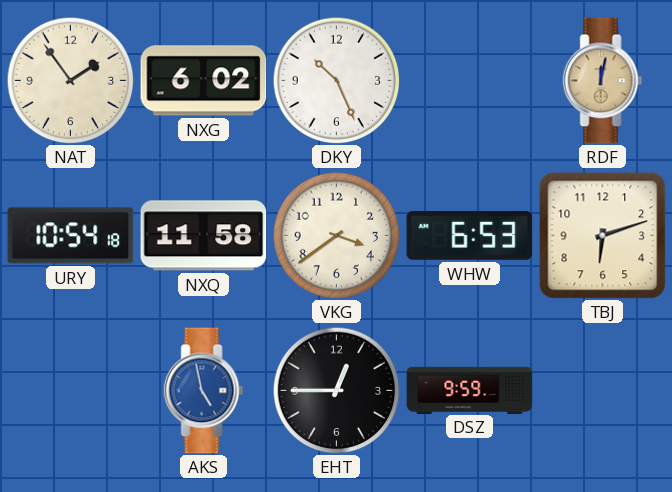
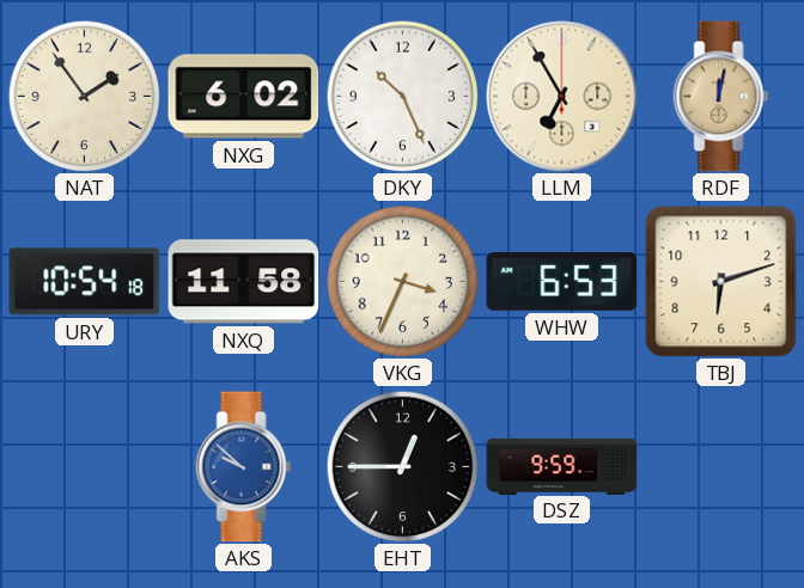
LLM: none -> 6:55
VKG: 3:39 -> 3:34
AKS: 4:58 -> 9:52
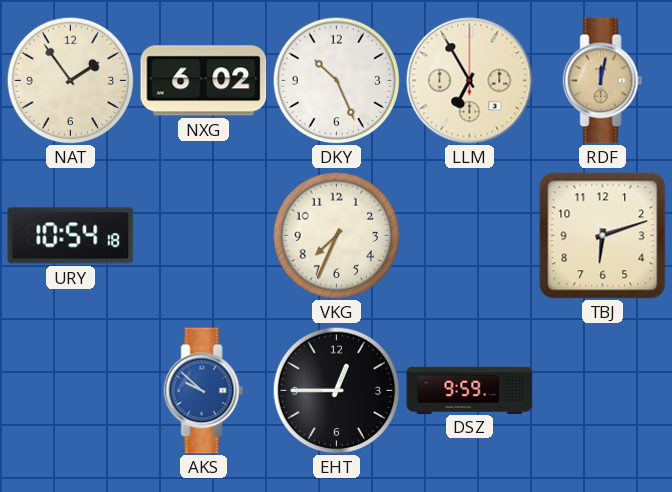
NXQ: 11:58 -> none
VKG: 3:34 -> 7:34
WHW: 6:53 -> none
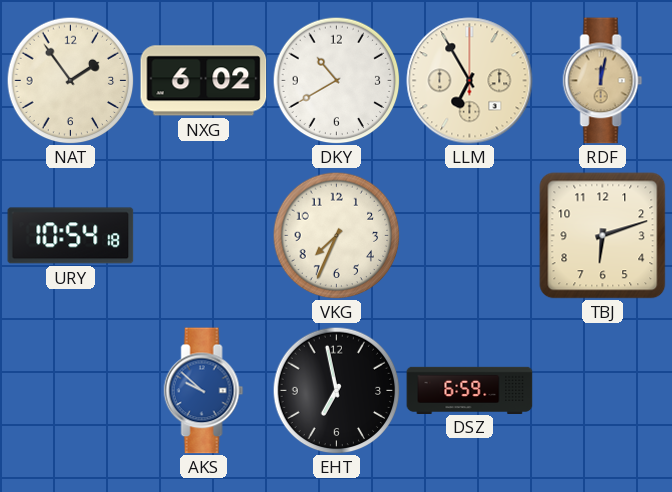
DKY: 10:26 -> 10:40
EHT: 12:45 -> 6:58
DSZ: 9:59 -> 6:59
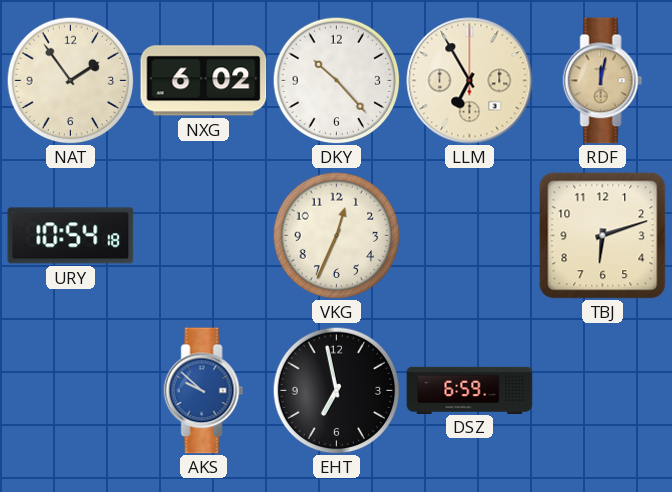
DKY: 10:40 -> 10:23
VKG: 7:34 -> 12:34
